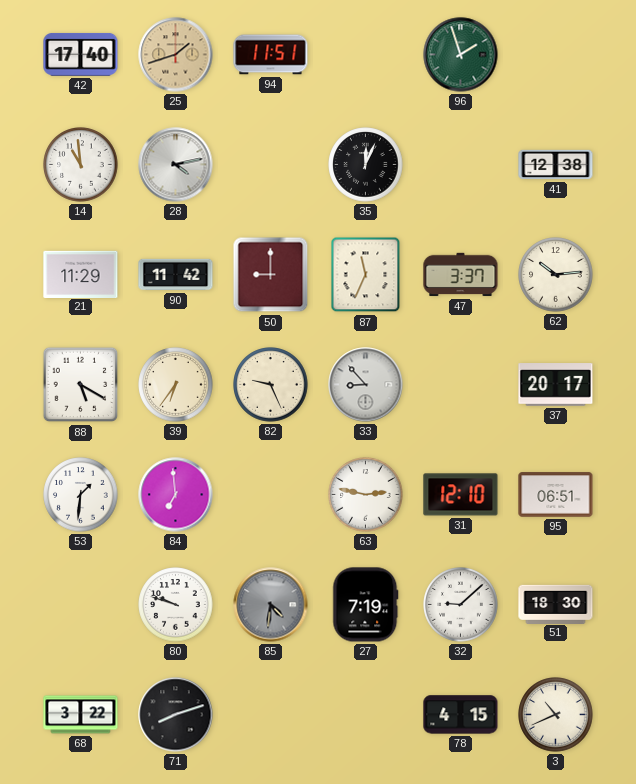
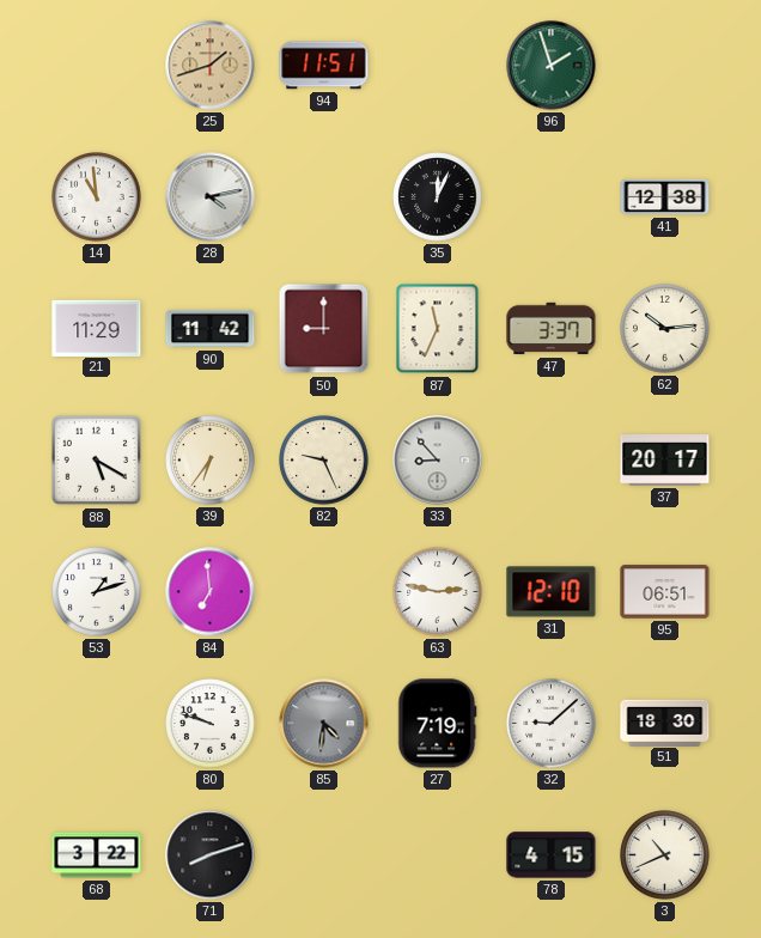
42: 17:40 -> none
53: 1:31 -> 1:12
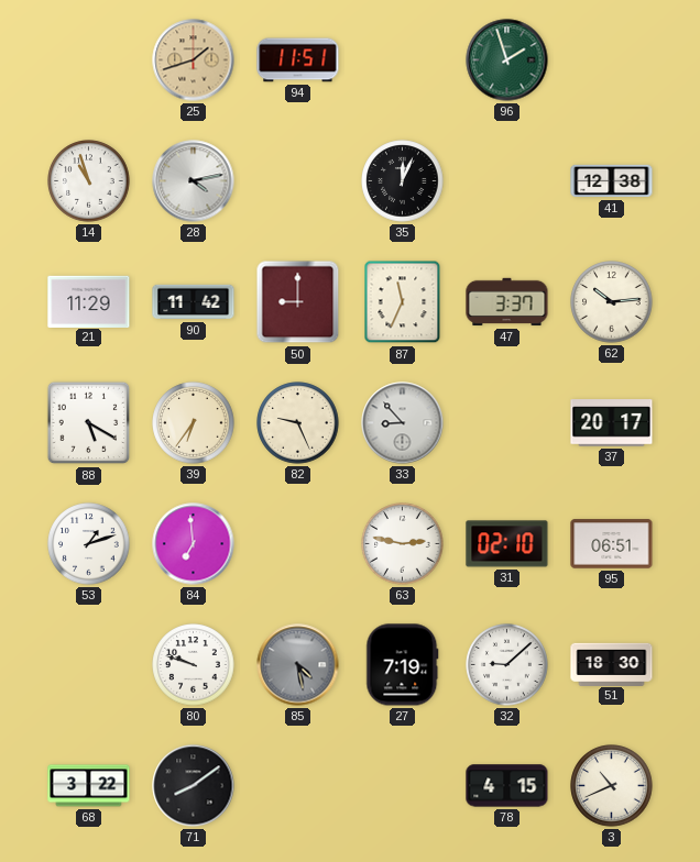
14: 10:59 -> 10:57
31: 12:10 -> 02:10
85: 4:31 -> 4:28
71: 8:12 -> 8:09
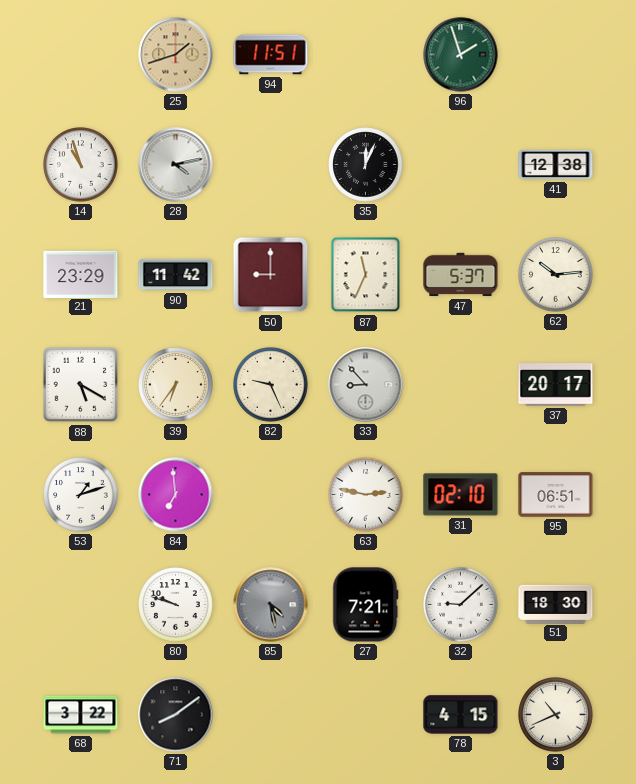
21: 11:29 -> 23:29
47: 3:37 -> 5:37
27: 7:19 -> 7:21
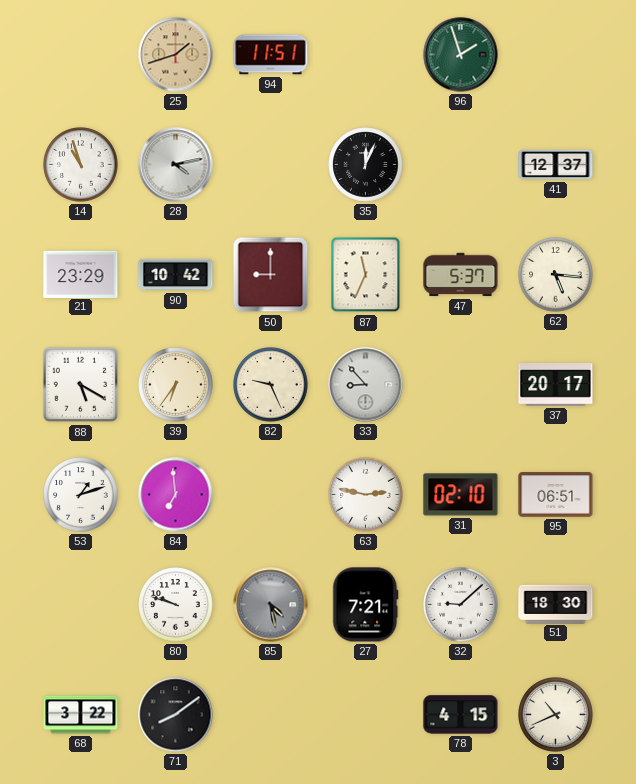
41: 12:38 -> 12:37
90: 11:42 -> 10:42
62: 10:14 -> 5:16
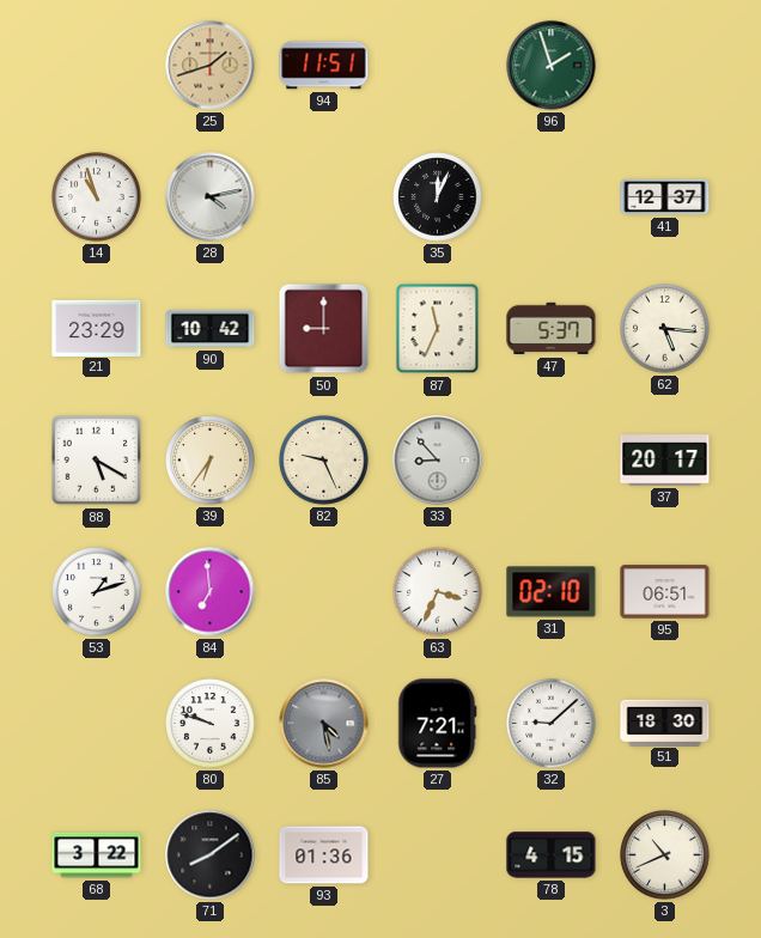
63: 2:47 -> 3:34
93: none -> 01:36
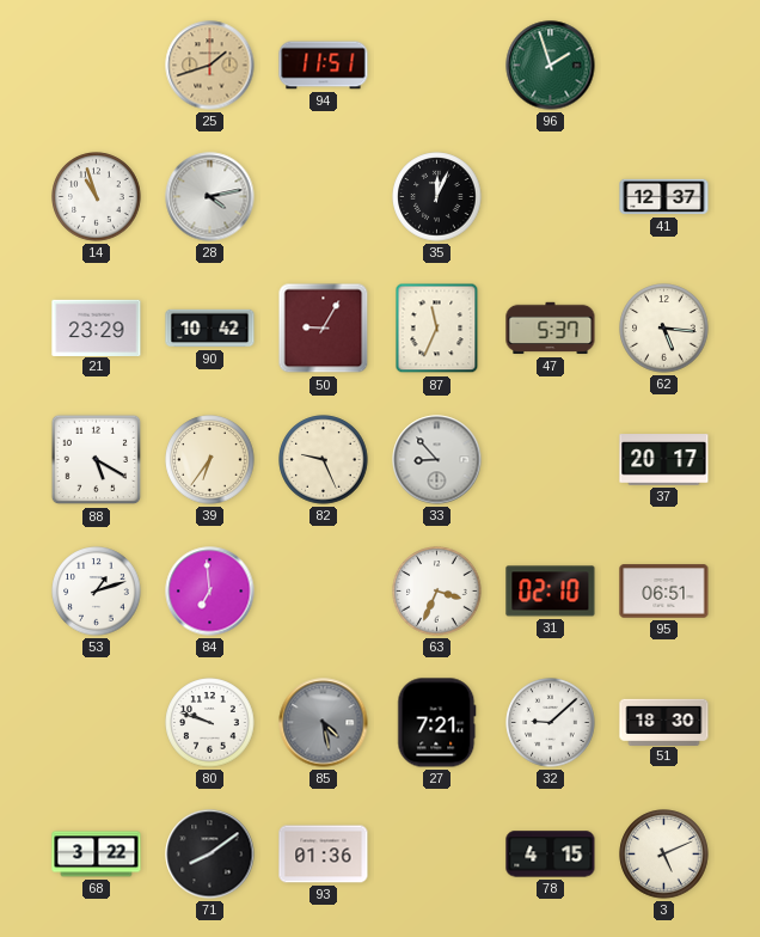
50: 9:00 -> 9:05
3: 10:41 -> 5:11
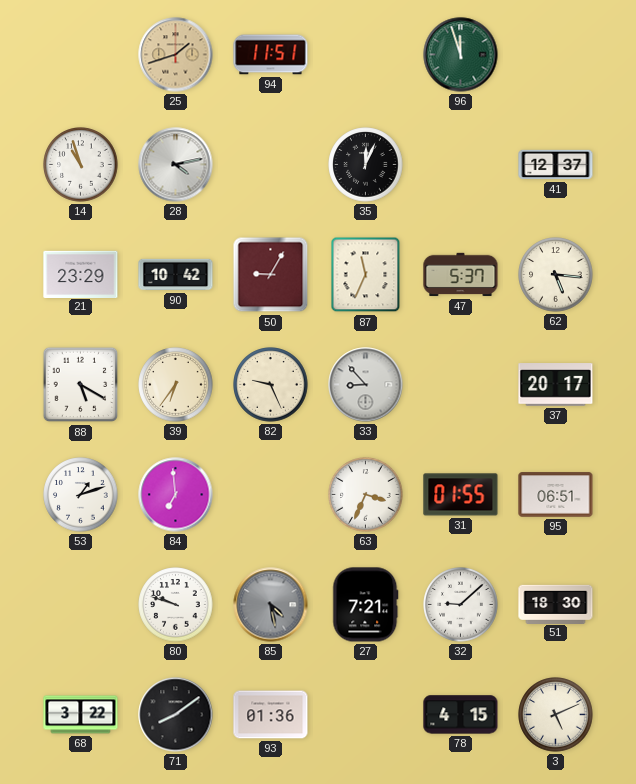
96: 1:57 -> 11:57
31: 02:10 -> 01:55
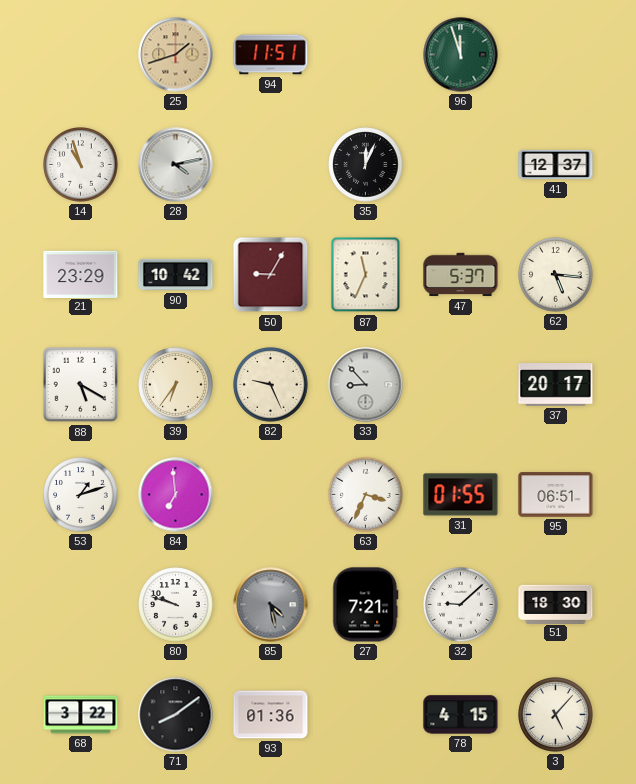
3: 5:11 -> 5:07
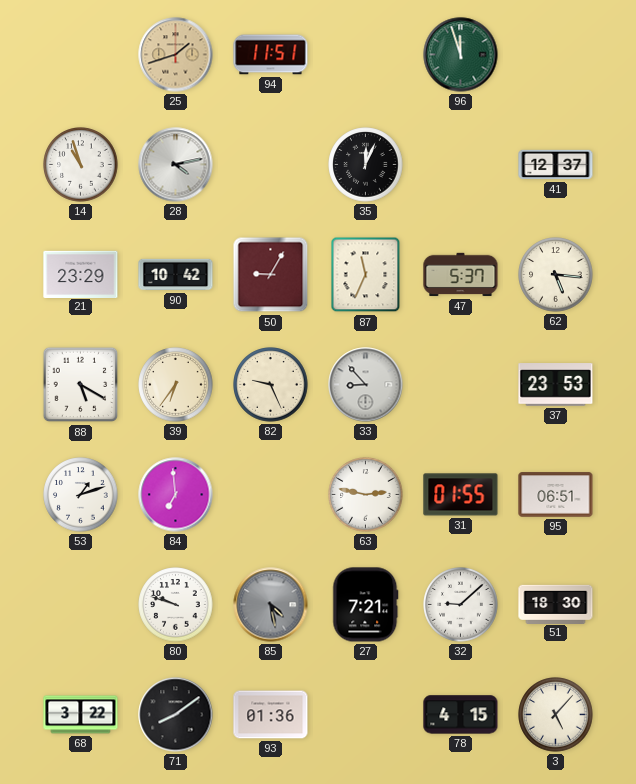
37: 20:17 -> 23:53
63: 3:34 -> 2:47
